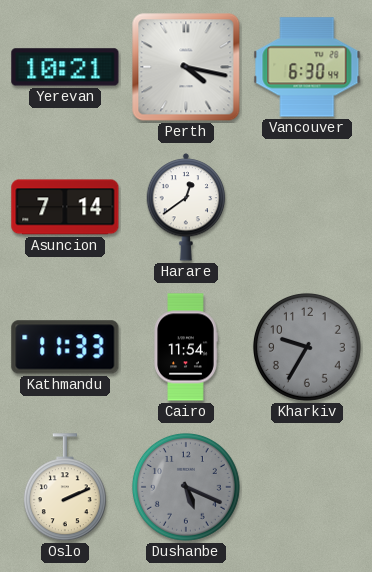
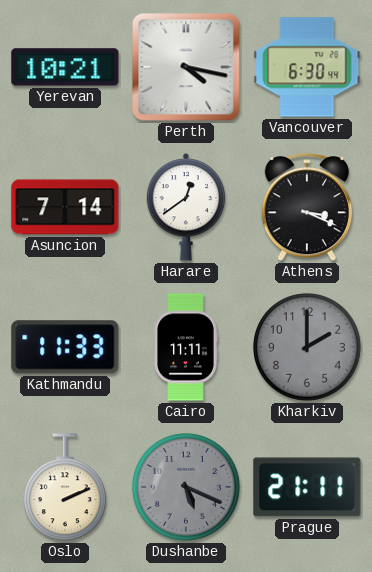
Athens: none -> 3:19
Cairo: 11:54 -> 11:11
Kharkiv: 9:35 -> 2:00
Prague: none -> 21:11
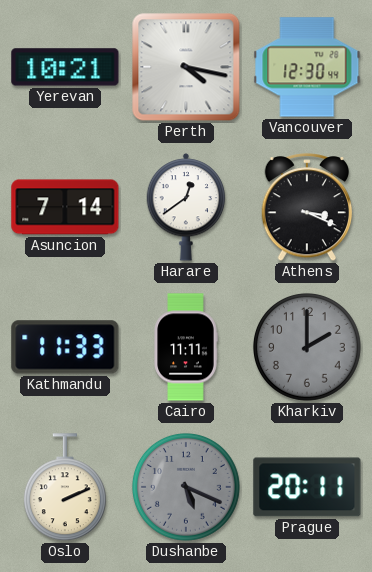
Vancouver: 6:30 -> 12:30
Prague: 21:11 -> 20:11
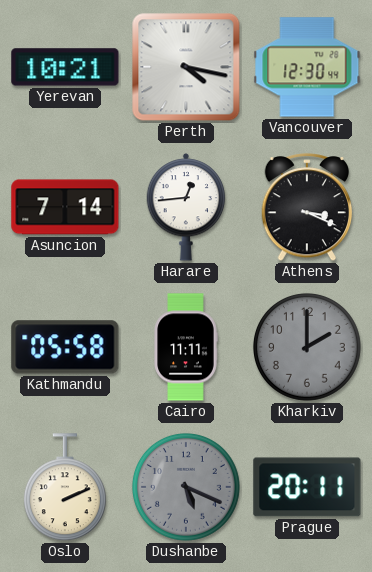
Harare: 12:39 -> 12:44
Kathmandu: 11:33 -> 05:58
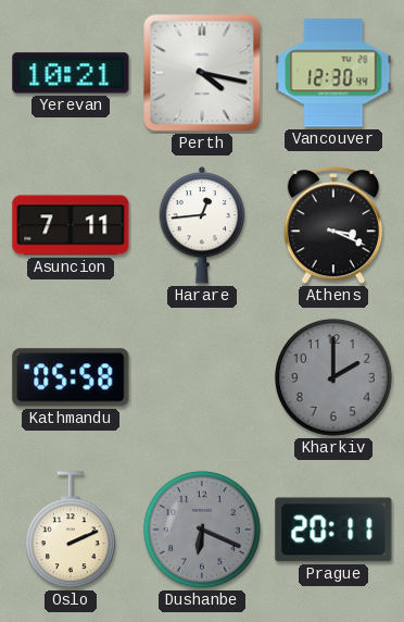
Asuncion: 7:14 -> 7:11
Cairo: 11:11 -> none
Dushanbe: 5:19 -> 6:19
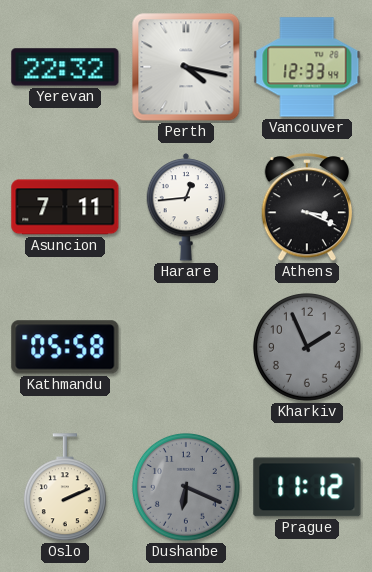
Yerevan: 10:21 -> 22:32
Vancouver: 12:30 -> 12:33
Kharkiv: 2:00 -> 1:56
Prague: 20:11 -> 11:12
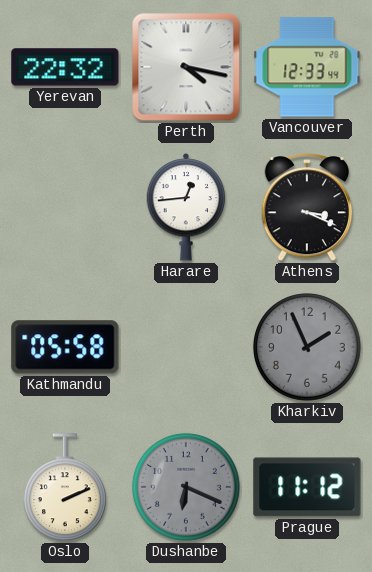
Asuncion: 7:11 -> none
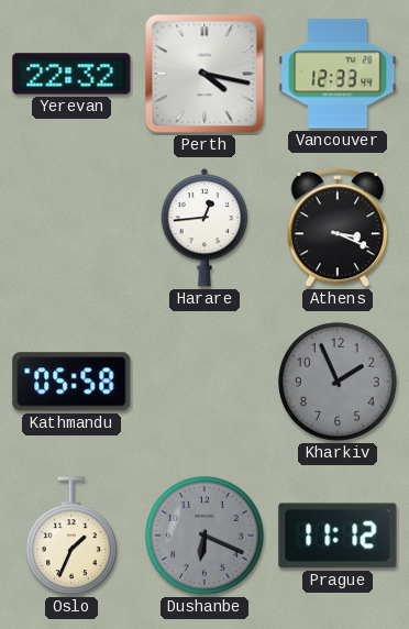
Oslo: 2:11 -> 1:34
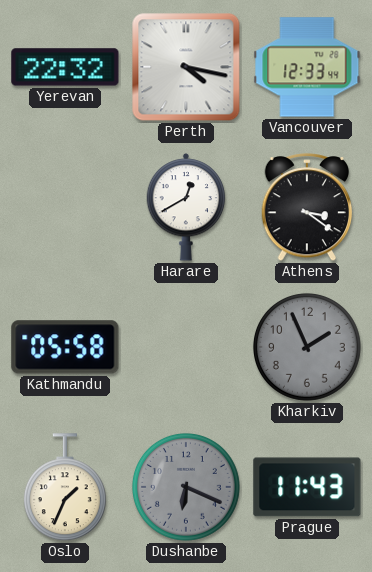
Harare: 12:44 -> 12:40
Athens: 3:19 -> 3:21
Prague: 11:12 -> 11:43
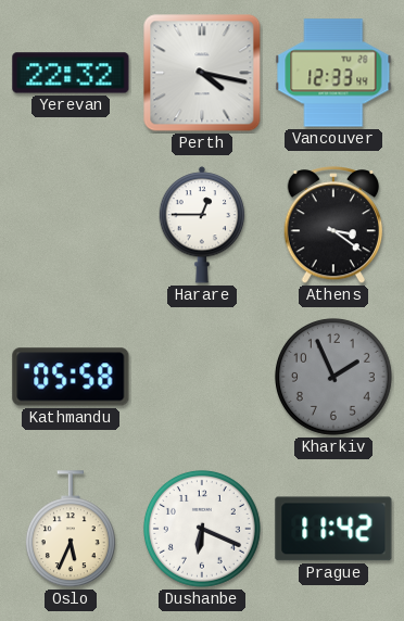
Harare: 12:40 -> 12:45
Oslo: 1:34 -> 5:34
Dushanbe dial: grey -> white
Prague: 11:43 -> 11:42
